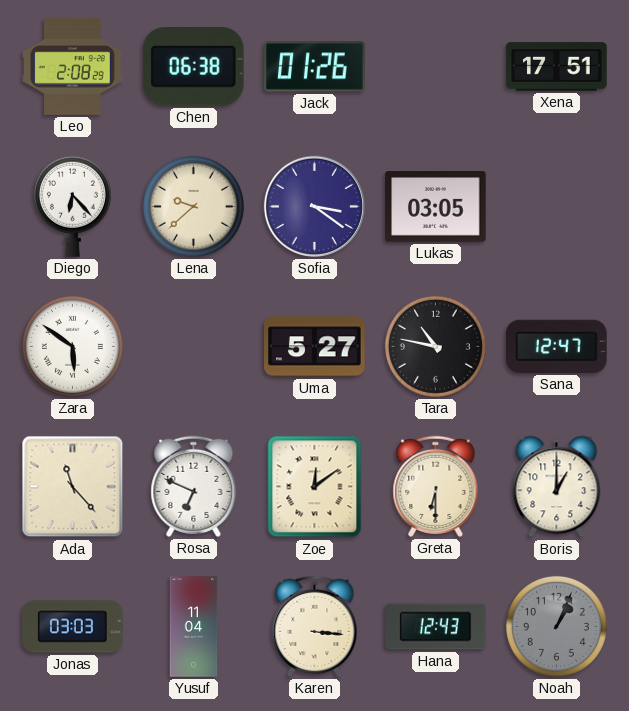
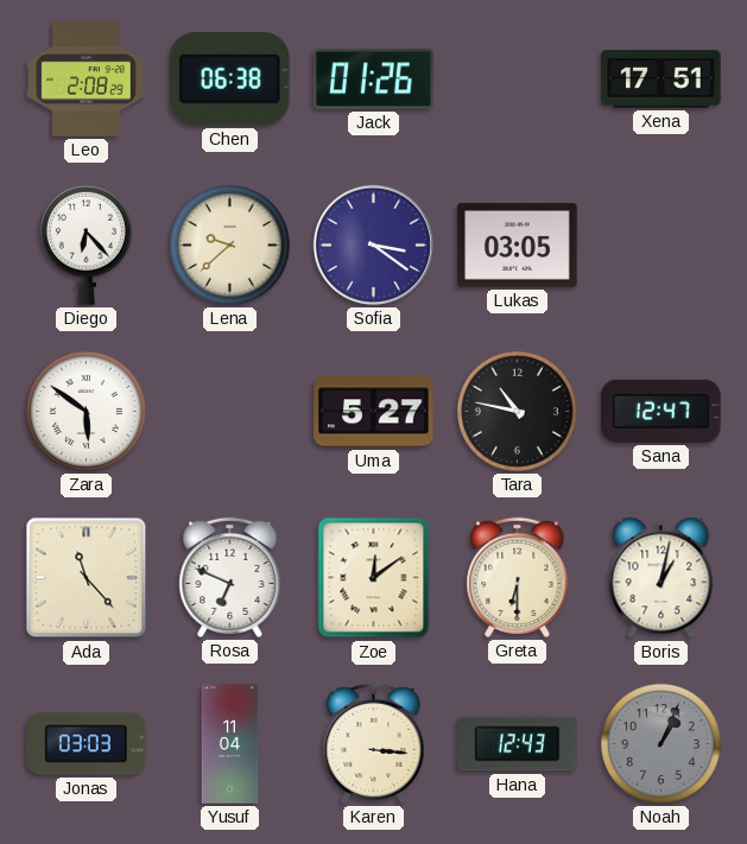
Boris: 1:00 -> 1:02
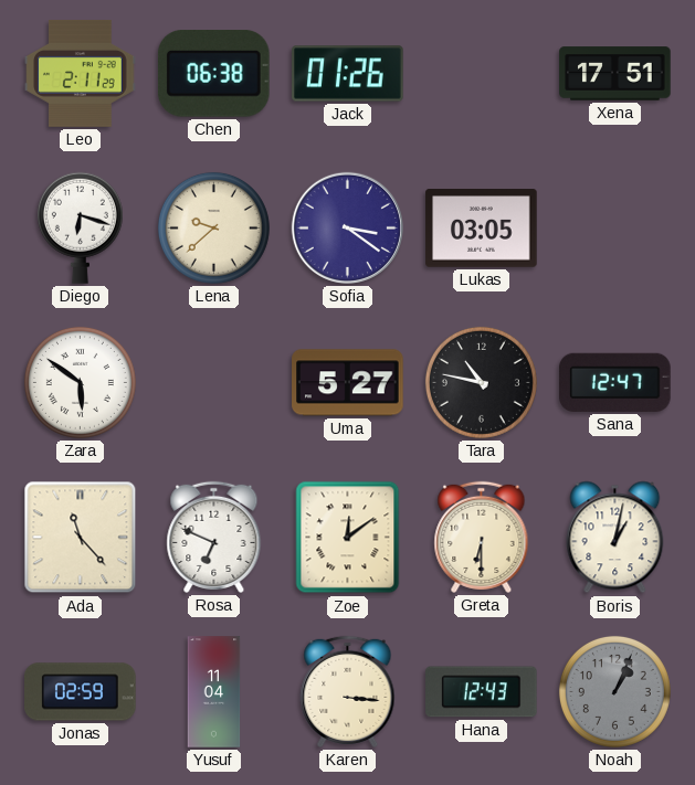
Leo: 2:08 -> 2:11
Diego: 6:23 -> 6:18
Jonas: 03:03 -> 02:59
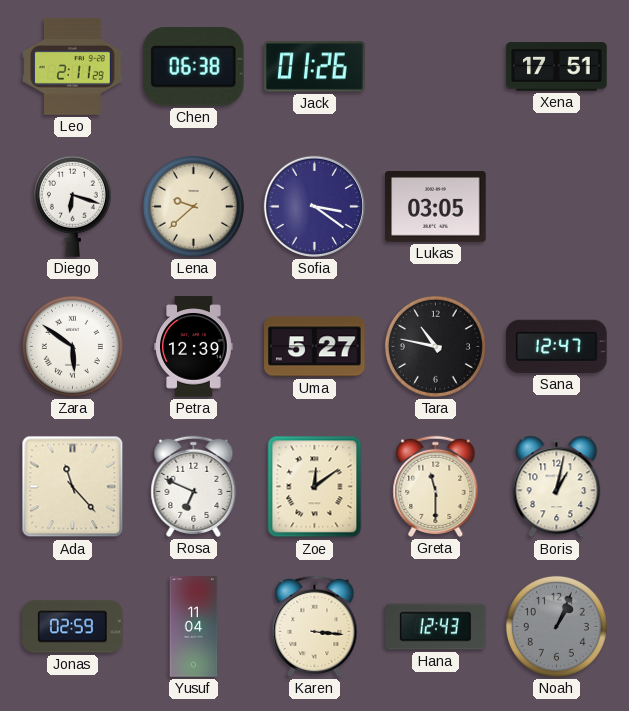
Petra: none -> 12:39
Greta: 6:30 -> 11:30
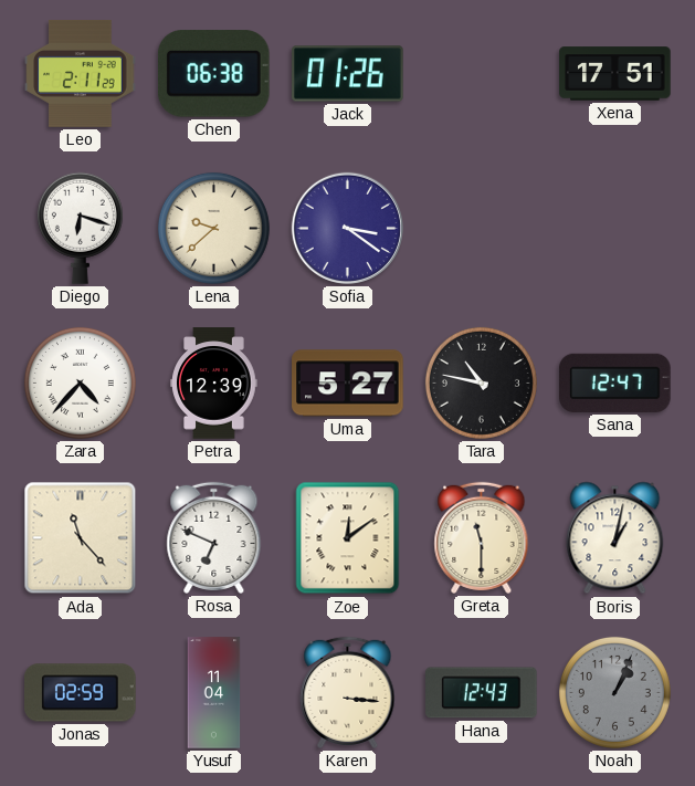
Lukas: 03:05 -> none
Zara: 5:51 -> 4:37
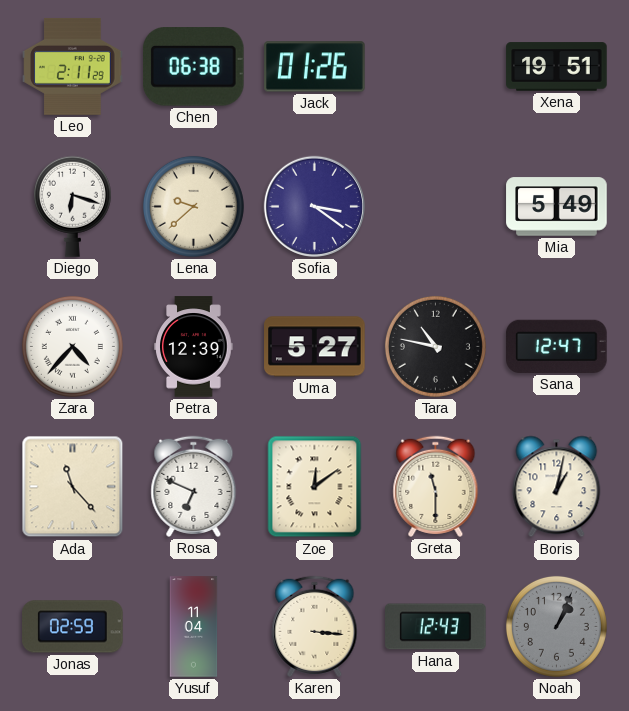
Xena: 17:51 -> 19:51
Mia: none -> 5:49
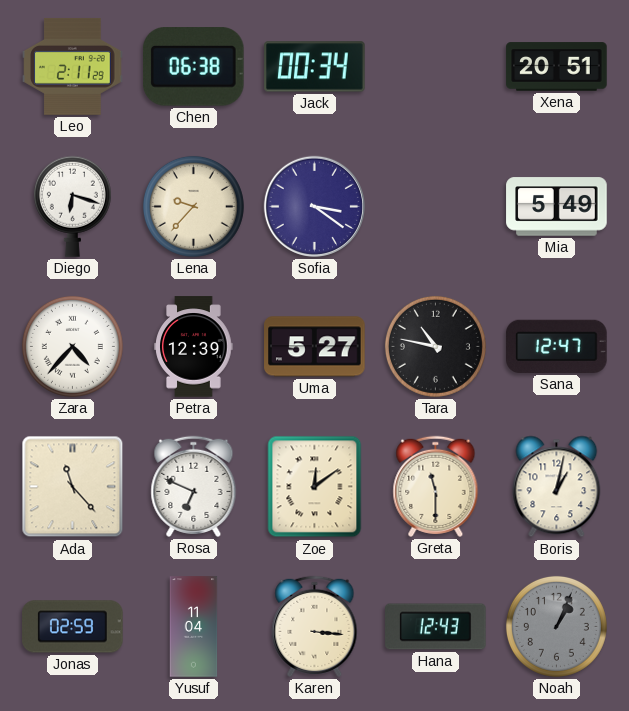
Jack: 01:26 -> 00:34
Xena: 19:51 -> 20:51
Lena: 9:38 -> 9:37
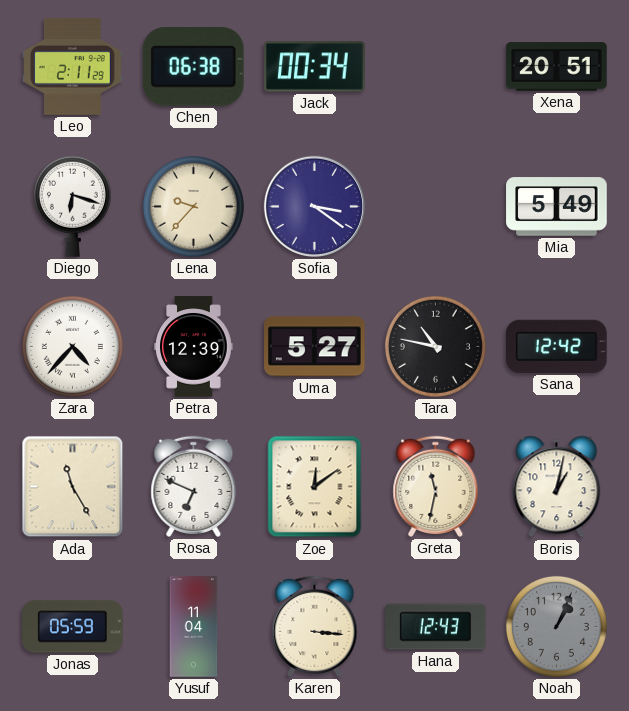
Sana: 12:47 -> 12:42
Ada: 11:23 -> 11:25
Greta: 11:30 -> 11:32
Jonas: 02:59 -> 05:59
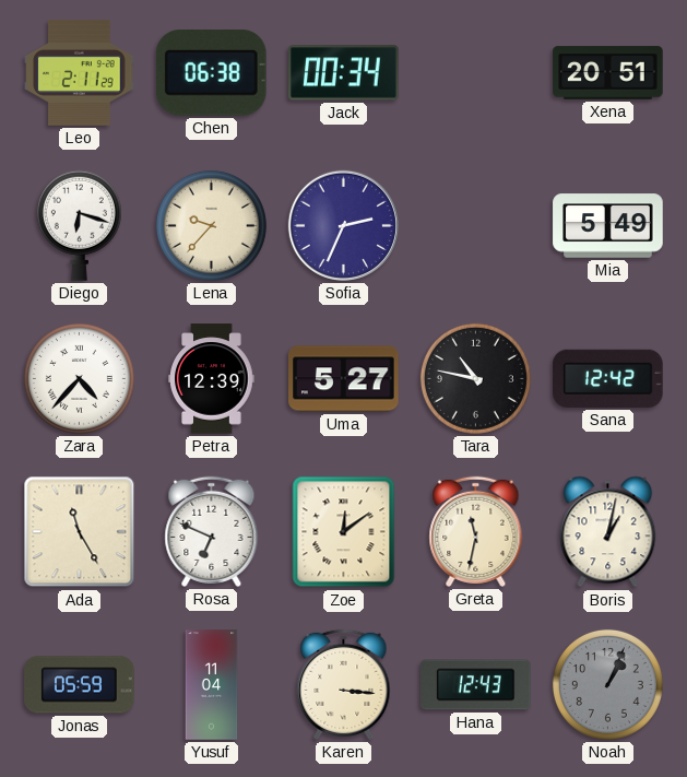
Sofia: 3:21 -> 2:34
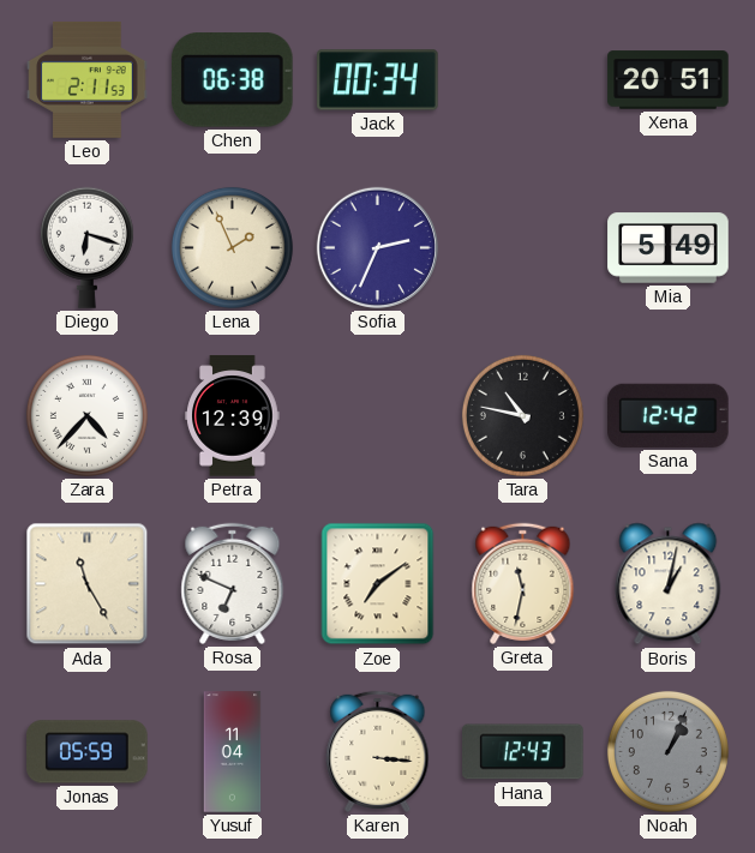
Leo: 2:11:29 -> 2:11:53
Lena: 9:37 -> 1:56
Uma: 5:27 -> none
Zoe: 12:09 -> 7:09
